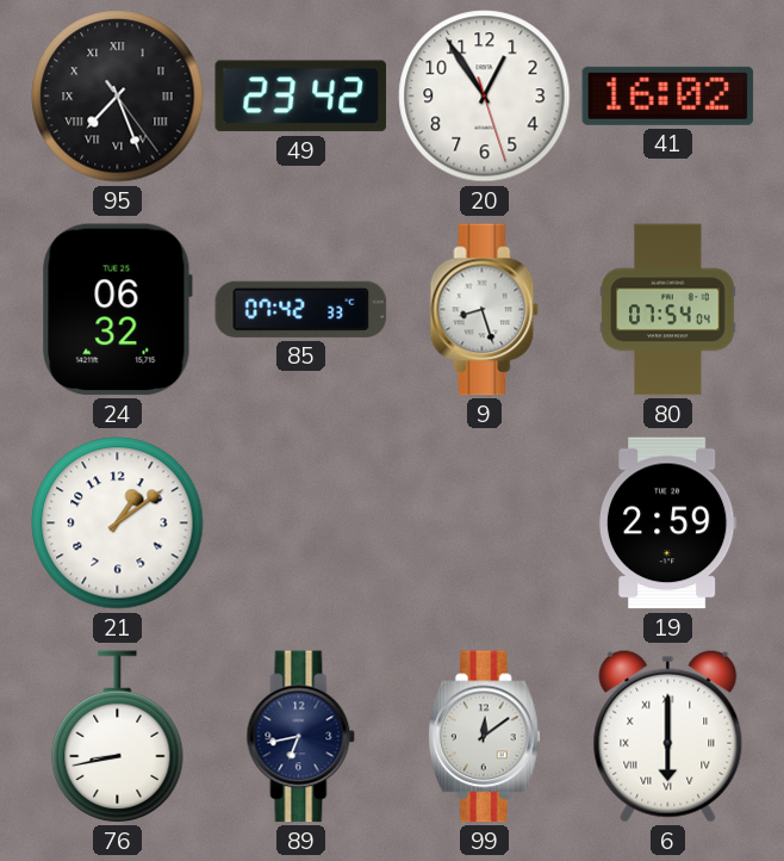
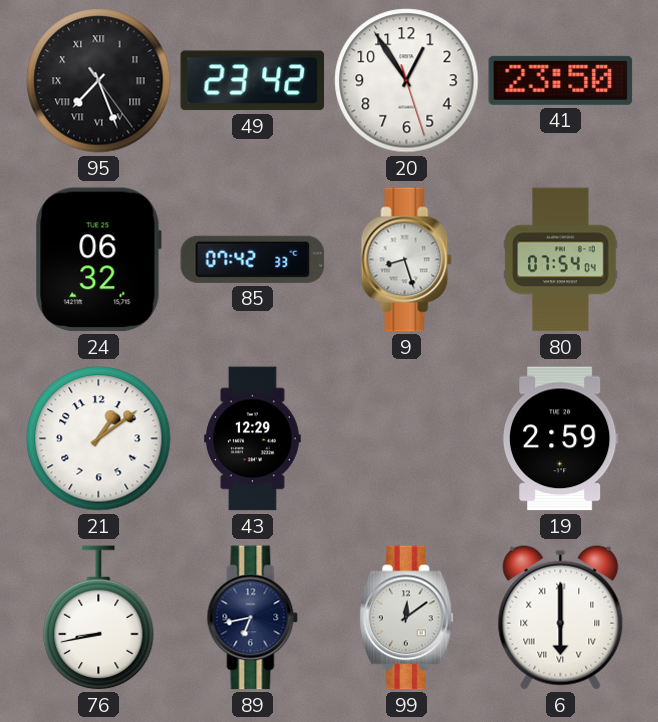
41: 16:02 -> 23:50
43: none -> 12:29
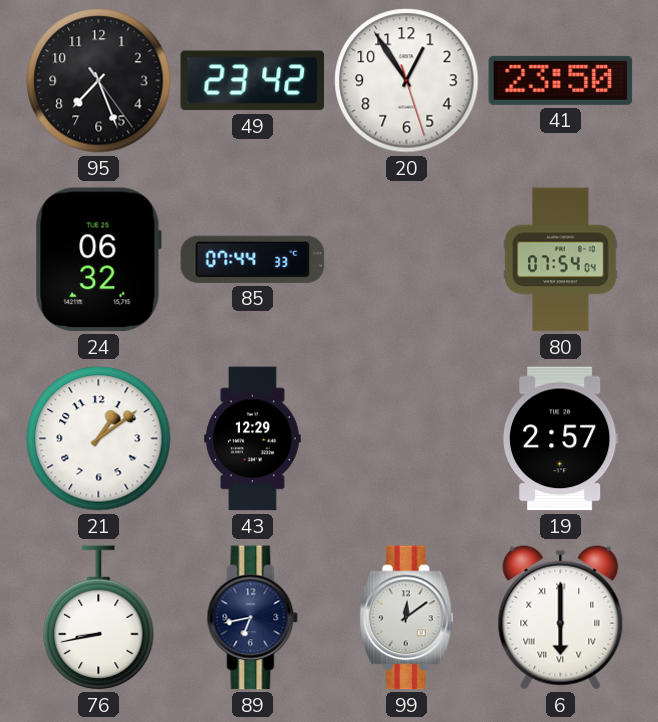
95 numerals: Roman -> Arabic
85: 07:42 -> 07:44
9: 8:27 -> none
19: 2:59 -> 2:57
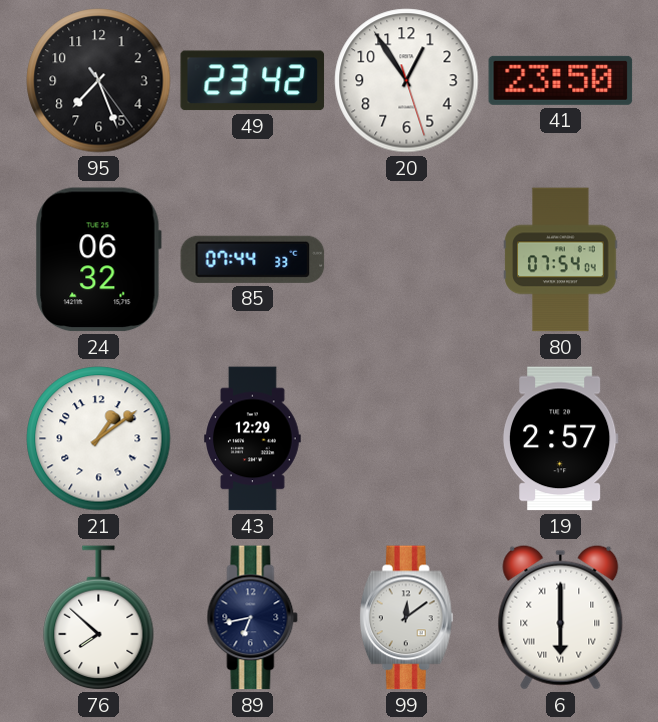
76: 8:43 -> 7:52
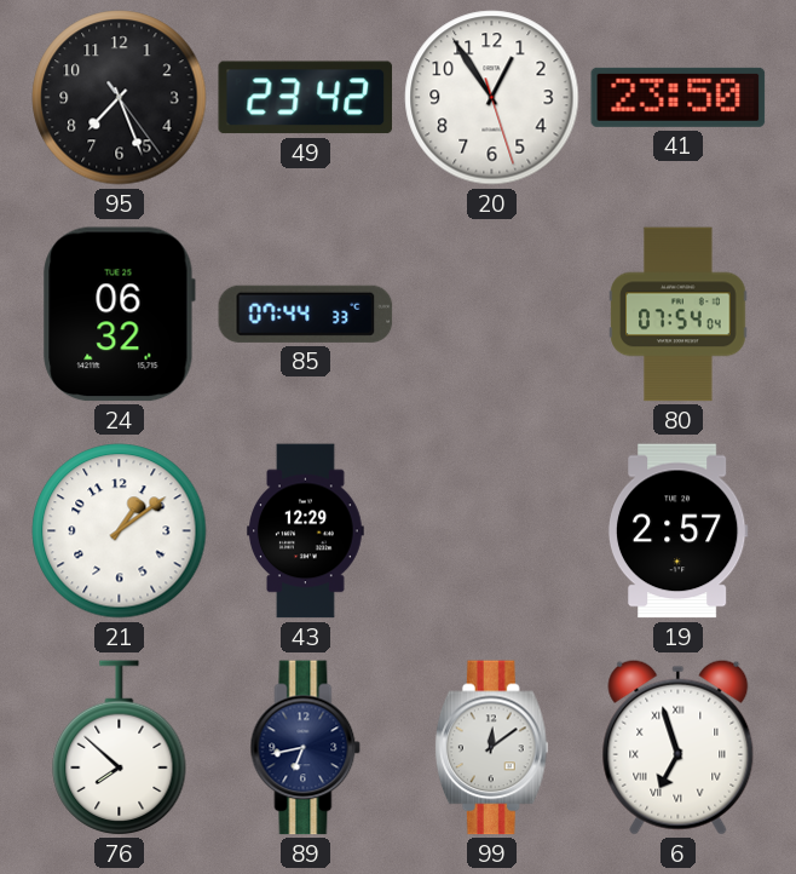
6: 6:00 -> 6:57
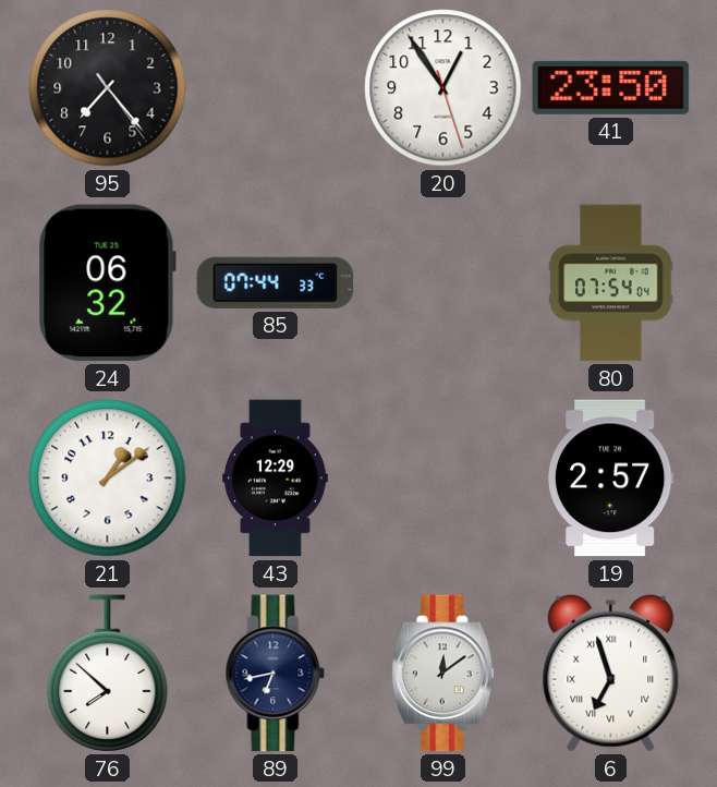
95: 7:26 -> 7:23
49: 23:42 -> none
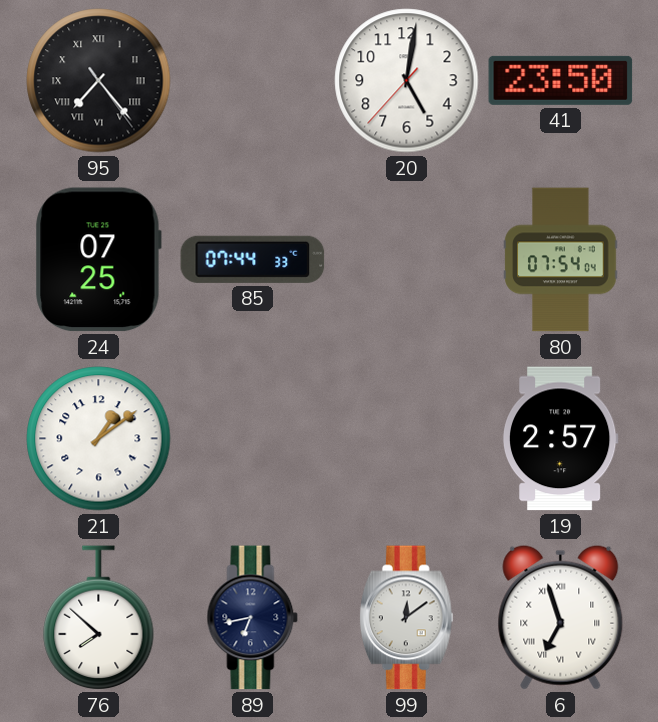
95 numerals: Arabic -> Roman
20: 12:54 -> 5:01
24: 06:32 -> 07:25
43: 12:29 -> none
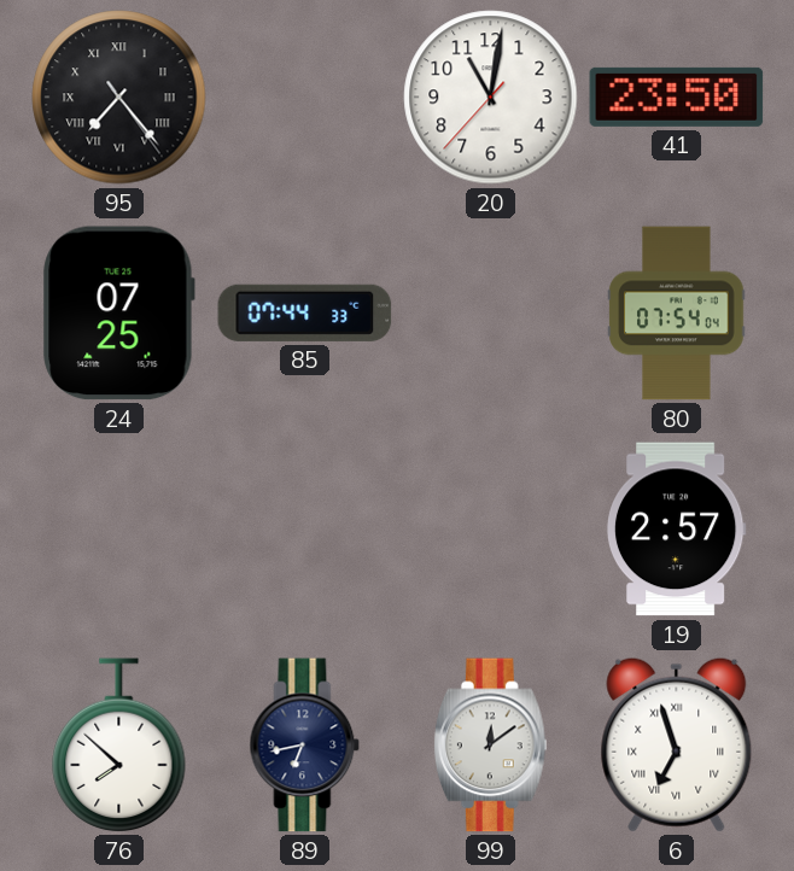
20: 5:01 -> 11:01
21: 1:09 -> none
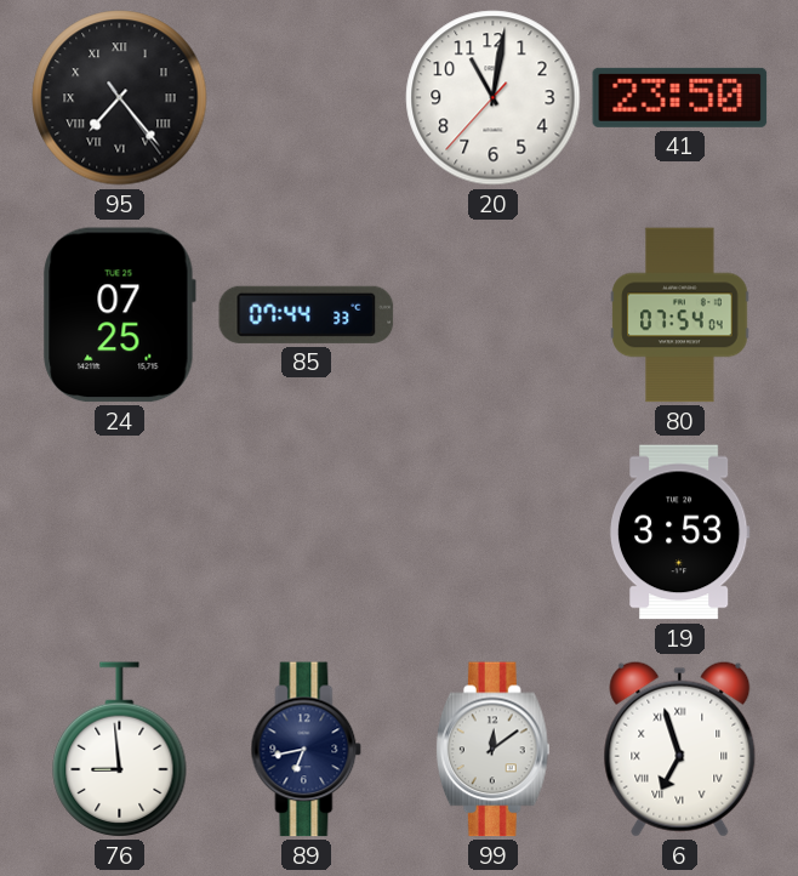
19: 2:57 -> 3:53
76: 7:52 -> 8:59
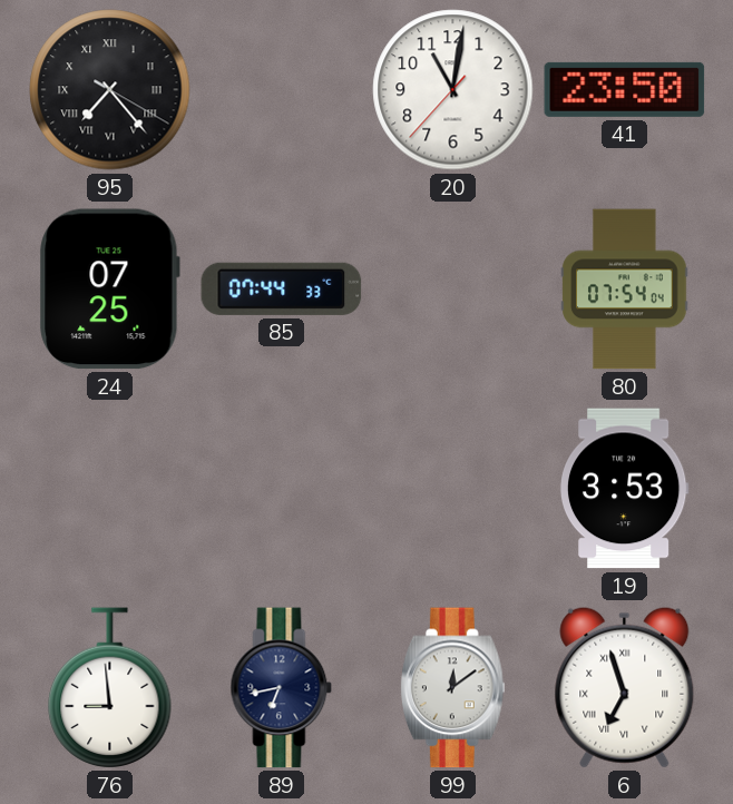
95: 7:23:24 -> 7:23:20
